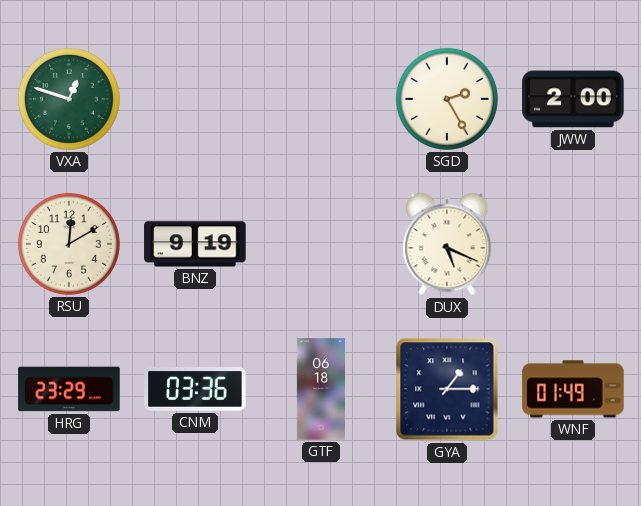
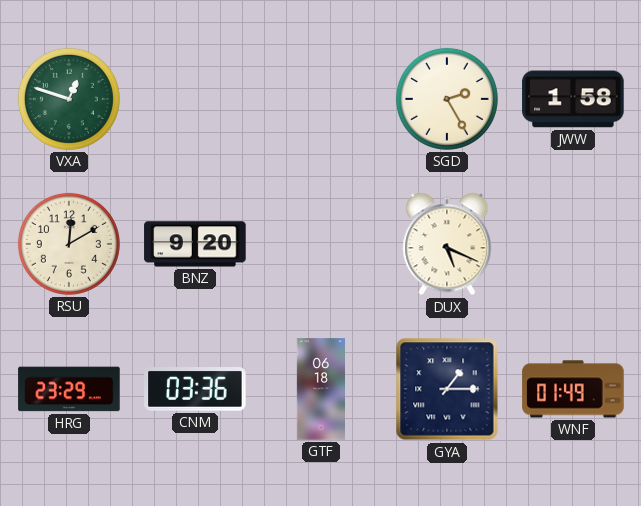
JWW: 2:00 -> 1:58
BNZ: 9:19 -> 9:20
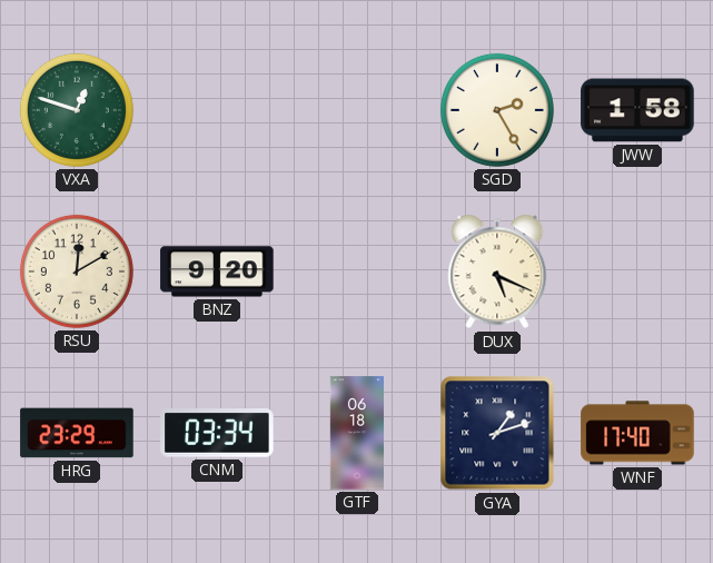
CNM: 03:36 -> 03:34
GYA: 1:15 -> 1:12
WNF: 01:49 -> 17:40
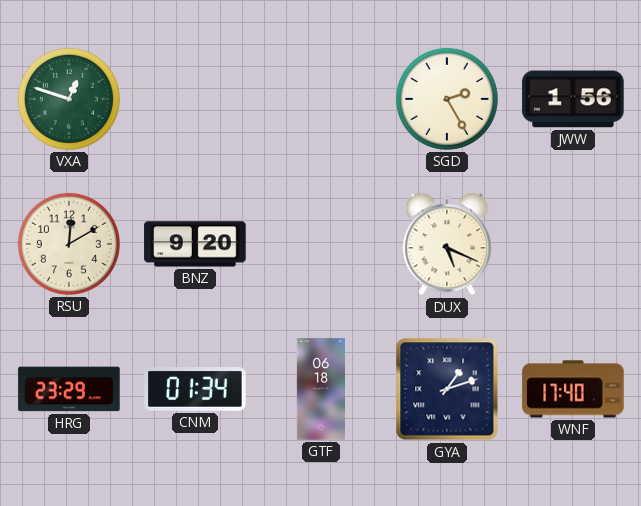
JWW: 1:58 -> 1:56
CNM: 03:34 -> 01:34
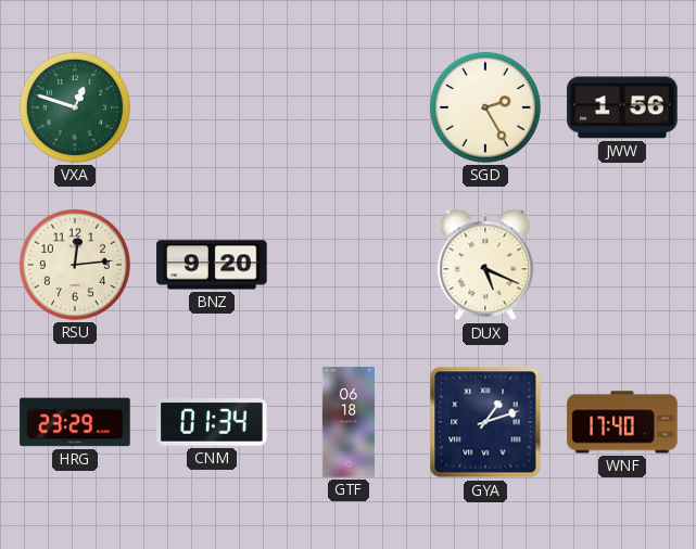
RSU: 12:10 -> 12:14
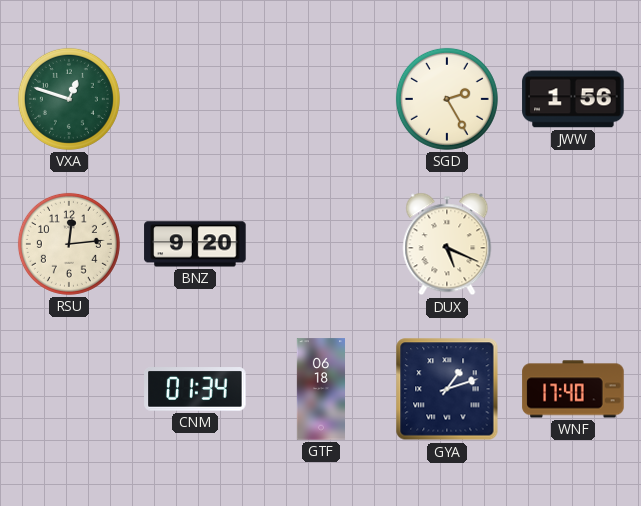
HRG: 23:29 -> none
